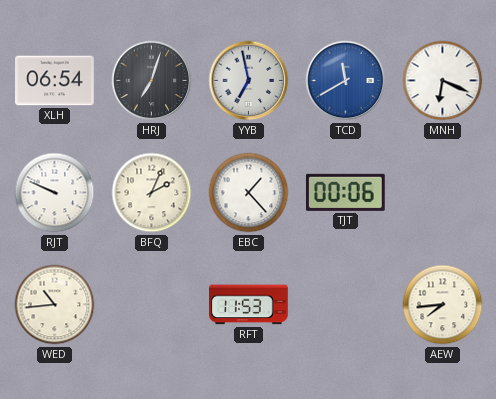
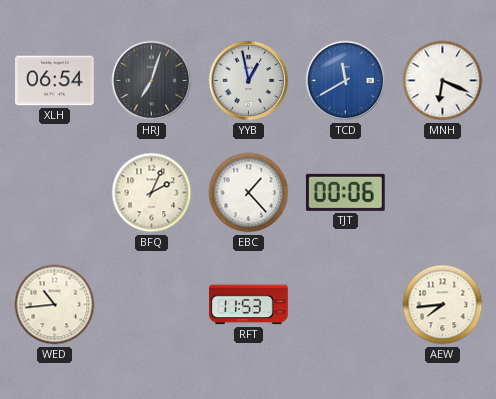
YYB: 6:58 -> 12:58
RJT: 9:49 -> none
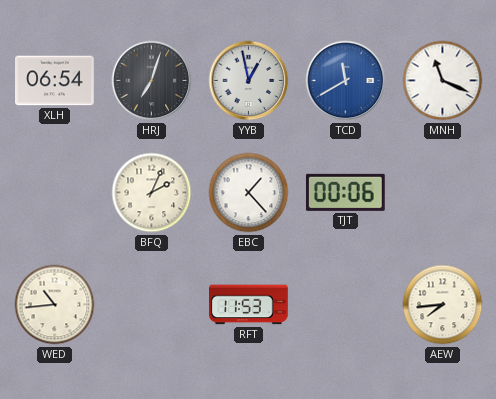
MNH: 6:19 -> 11:19
